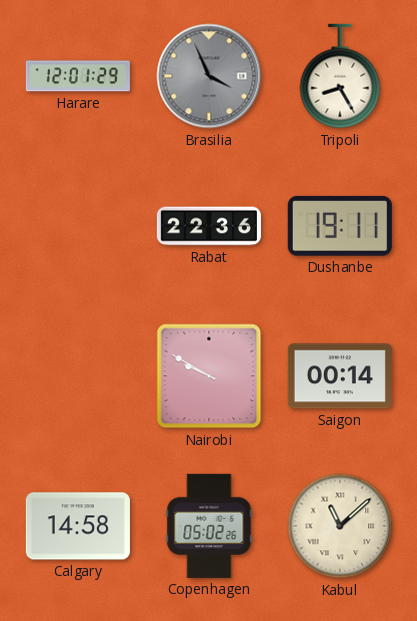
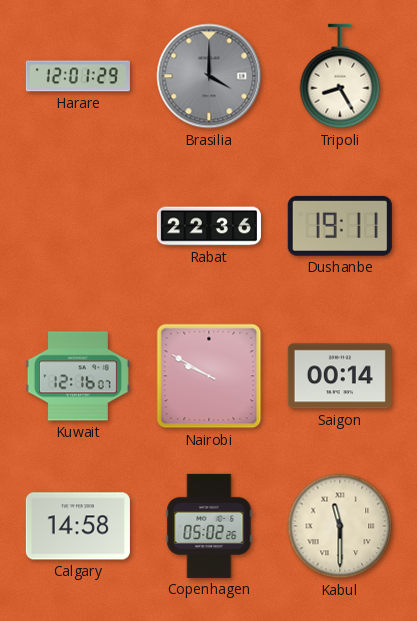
Brasilia: 3:56 -> 4:00
Kuwait: none -> 12:16
Kabul: 11:08 -> 11:30
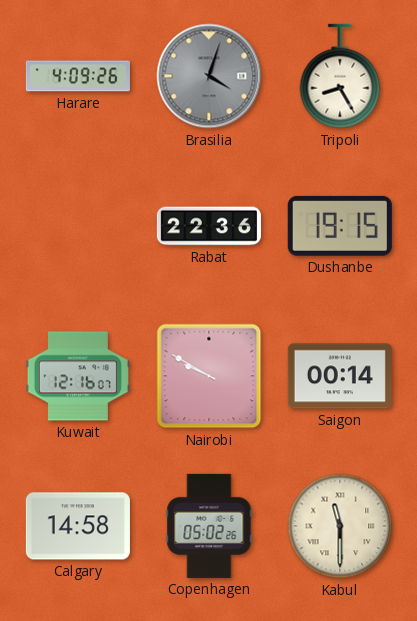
Harare: 12:01 -> 4:09
Brasilia: 4:00 -> 4:03
Dushanbe: 19:11 -> 19:15
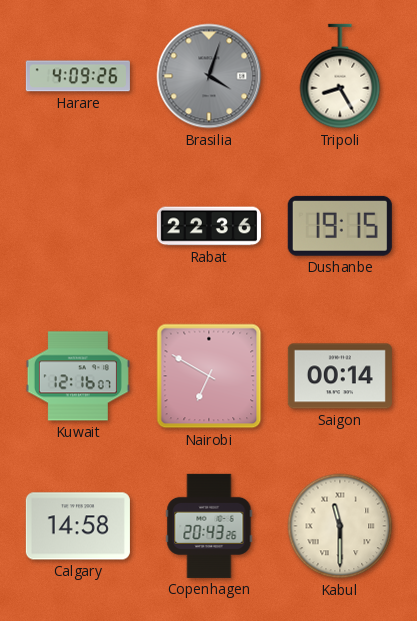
Nairobi: 9:50 -> 6:50
Copenhagen: 05:02 -> 20:43
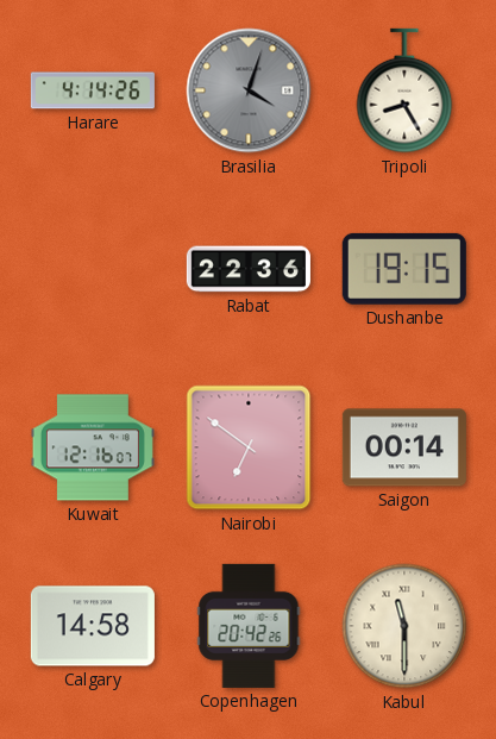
Harare: 4:09 -> 4:14
Nairobi: 6:50 -> 6:51
Copenhagen: 20:43 -> 20:42
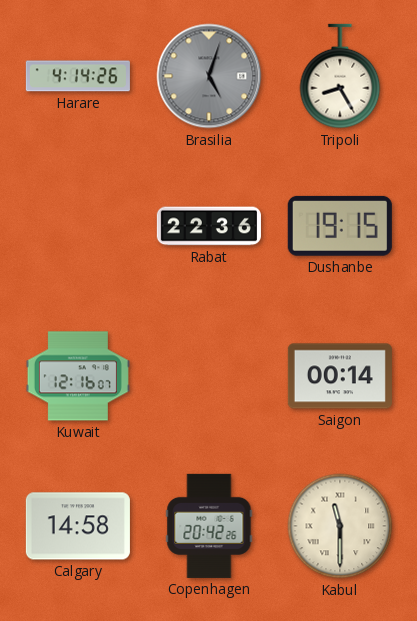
Brasilia: 4:03 -> 5:03
Nairobi: 6:51 -> none
